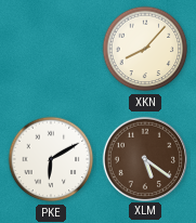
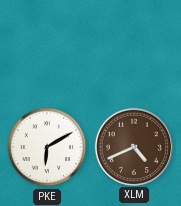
XKN: 8:07 -> none
XLM: 5:21 -> 4:41
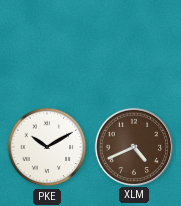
PKE: 6:10 -> 10:10
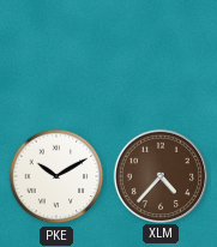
XLM: 4:41 -> 4:37
